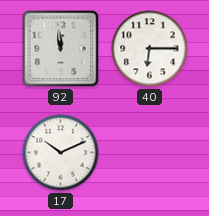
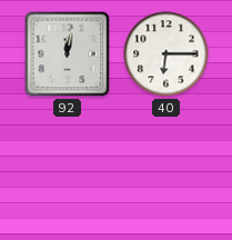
92: 11:59 -> 12:02
17: 10:11 -> none
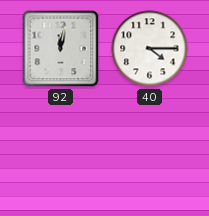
40: 6:15 -> 4:15
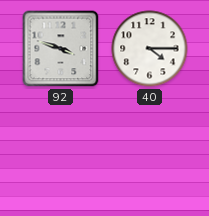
92: 12:02 -> 3:48
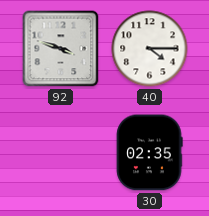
30: none -> 02:35
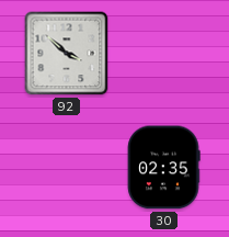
92: 3:48 -> 3:52
40: 4:15 -> none
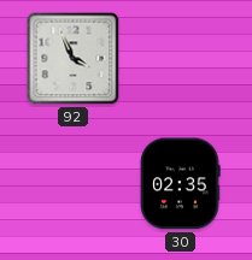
92: 3:52 -> 3:56
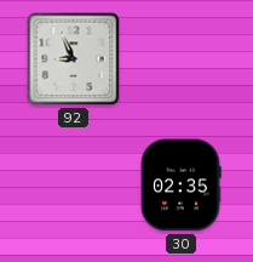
92: 3:56 -> 8:56
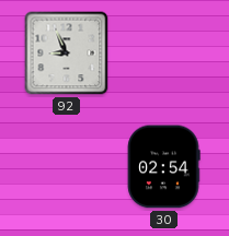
30: 02:35 -> 02:54
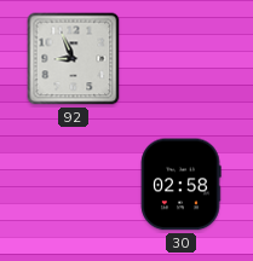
30: 02:54 -> 02:58
